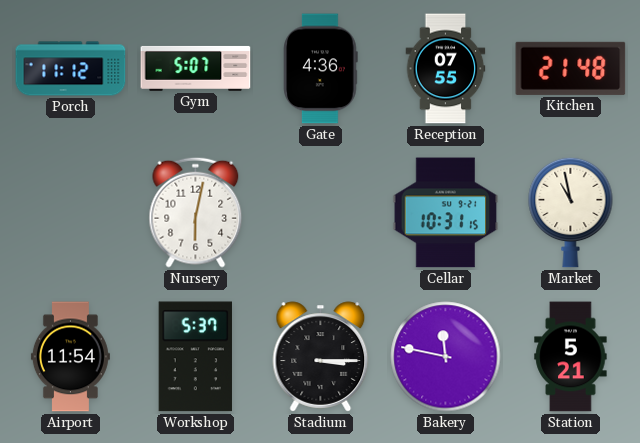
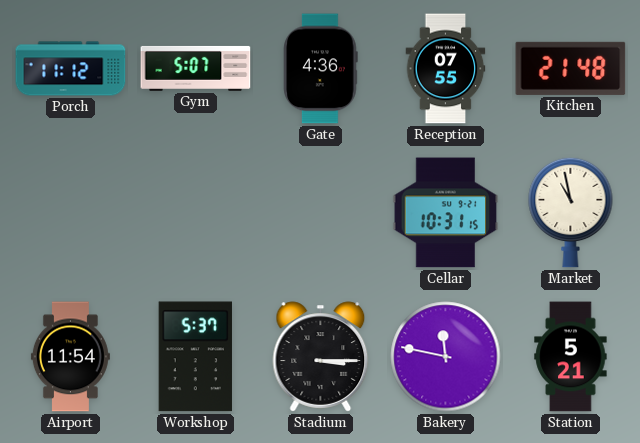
Nursery: 6:02 -> none
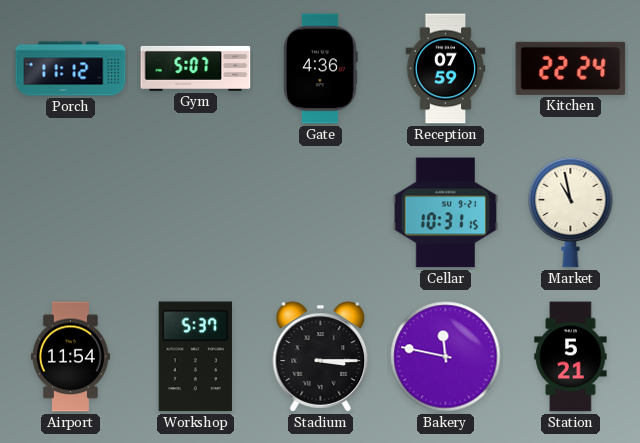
Reception: 07:55 -> 07:59
Kitchen: 21:48 -> 22:24
